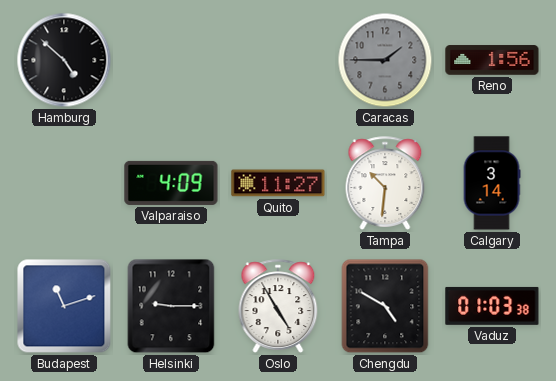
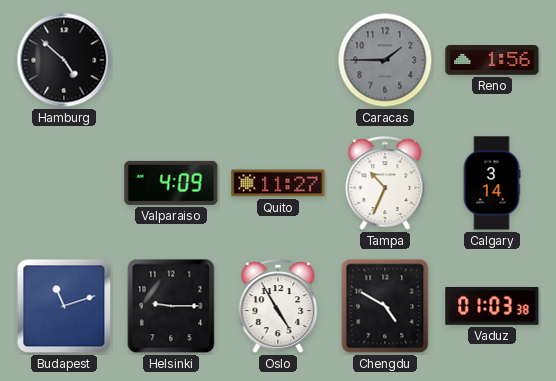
Tampa: 10:31 -> 10:34
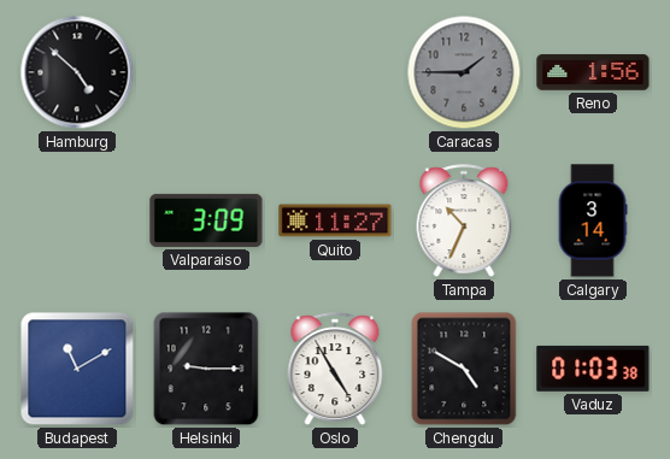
Valparaiso: 4:09 -> 3:09
Budapest: 11:12 -> 11:10
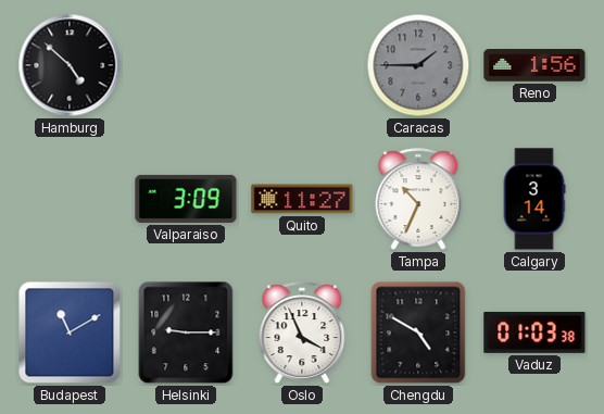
Oslo: 4:55 -> 3:56
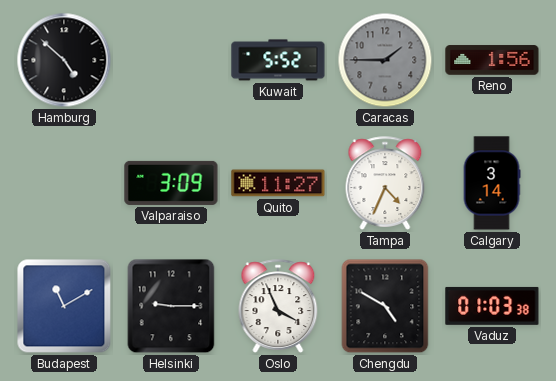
Kuwait: none -> 5:52
Tampa: 10:34 -> 4:34
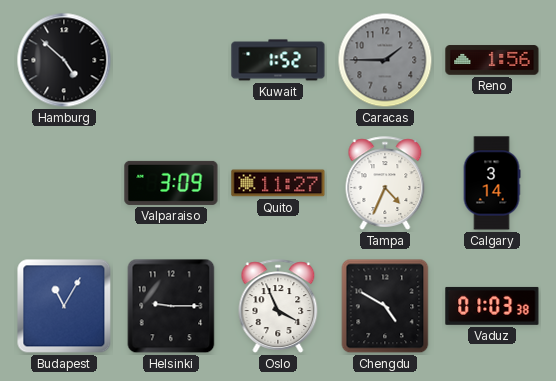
Kuwait: 5:52 -> 1:52
Budapest: 11:10 -> 11:05
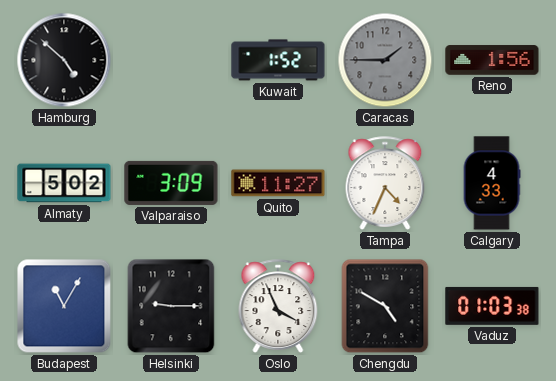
Almaty: none -> 5:02
Calgary: 3:14 -> 4:33
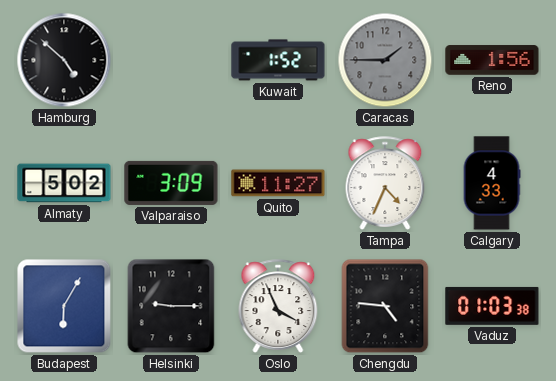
Budapest: 11:05 -> 6:05
Chengdu: 4:50 -> 4:46
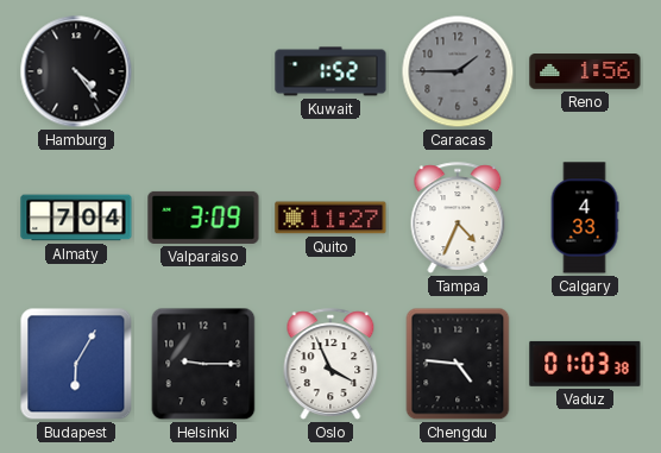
Hamburg: 4:52 -> 4:24
Almaty: 5:02 -> 7:04
